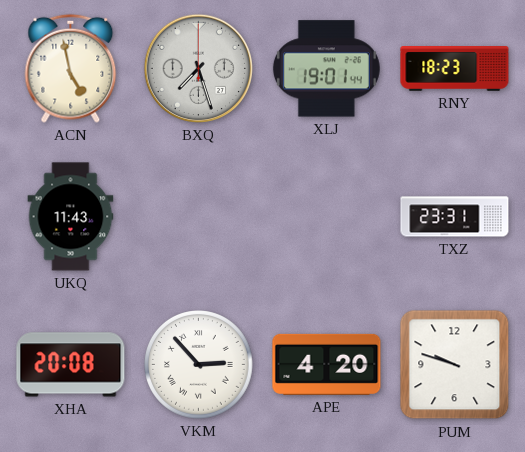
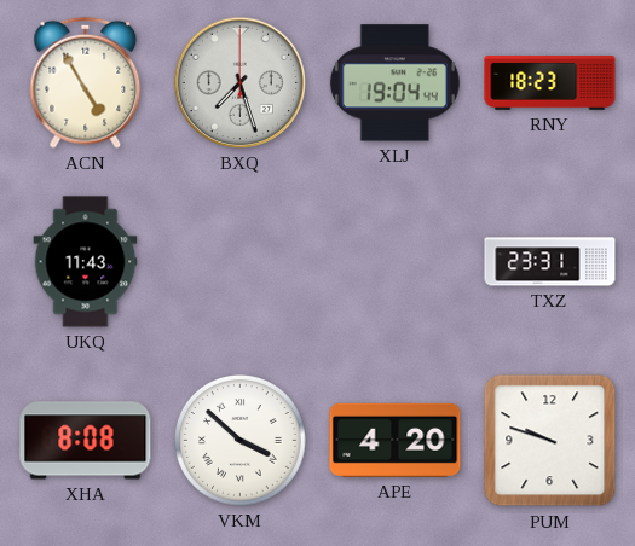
ACN: 4:58 -> 4:55
XLJ: 19:01 -> 19:04
XHA: 20:08 -> 8:08
VKM: 2:53 -> 3:52
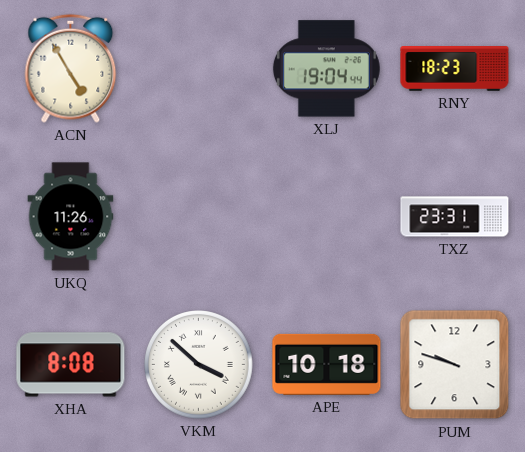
BXQ: 7:27 -> none
UKQ: 11:43 -> 11:26
APE: 4:20 -> 10:18
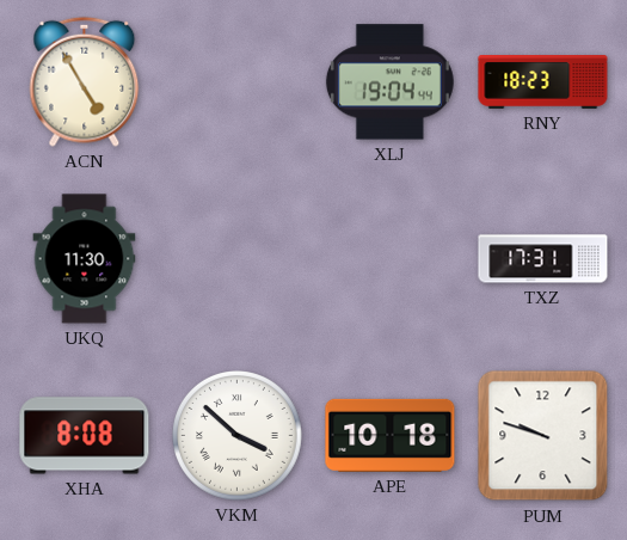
UKQ: 11:26 -> 11:30
TXZ: 23:31 -> 17:31
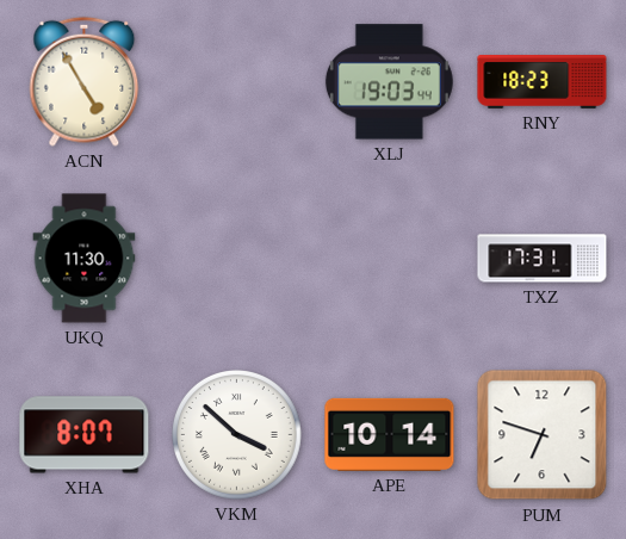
XLJ: 19:04 -> 19:03
XHA: 8:08 -> 8:07
APE: 10:18 -> 10:14
PUM: 9:48 -> 6:48
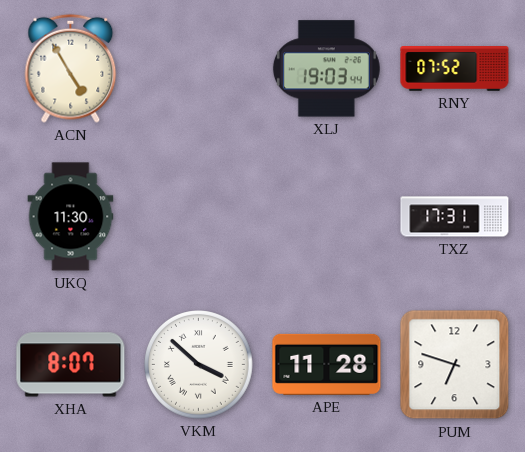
RNY: 18:23 -> 07:52
APE: 10:14 -> 11:28
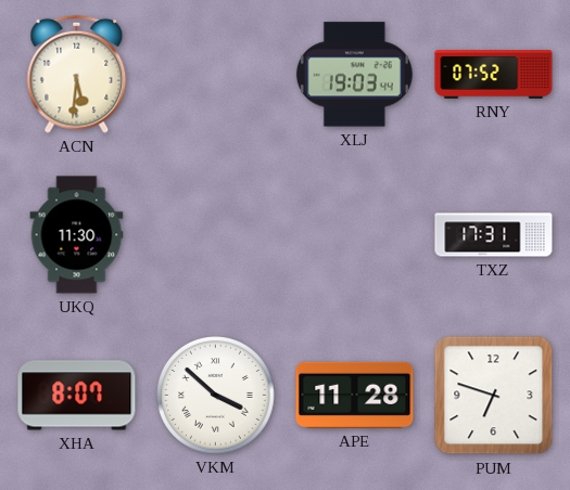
ACN: 4:55 -> 5:31
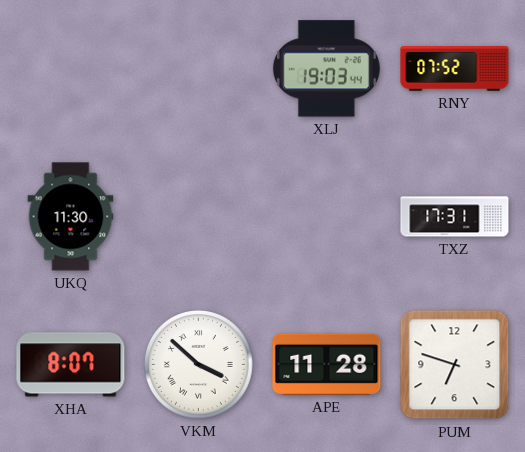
ACN: 5:31 -> none
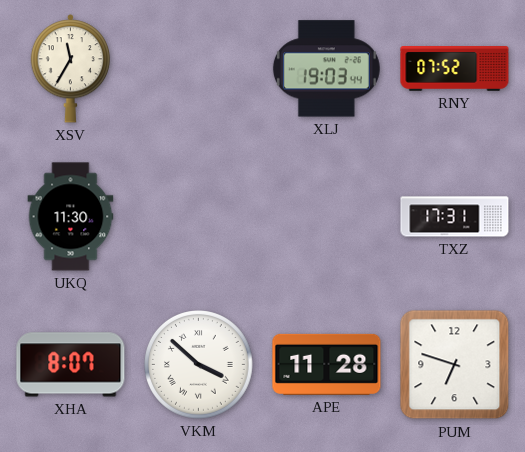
XSV: none -> 11:35
